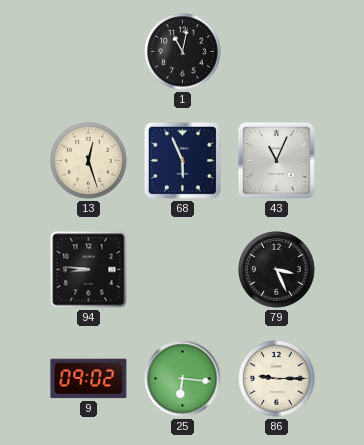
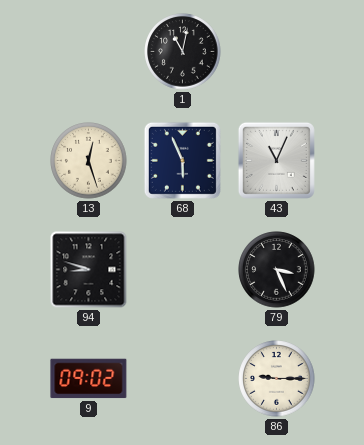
94: 8:46 -> 8:48
25: 6:16 -> none
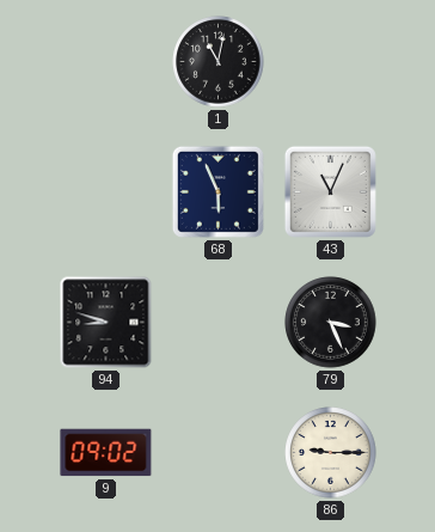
13: 12:27 -> none
